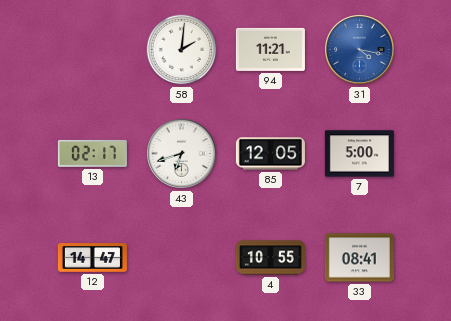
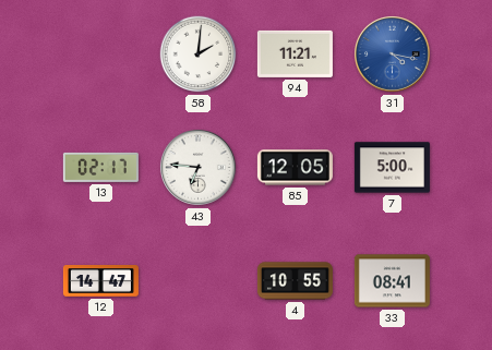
43: 6:42 -> 6:46
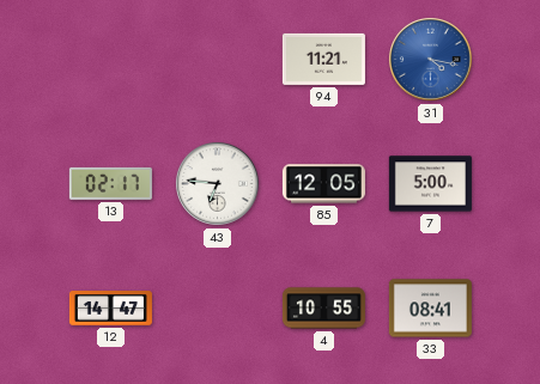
58: 2:01 -> none
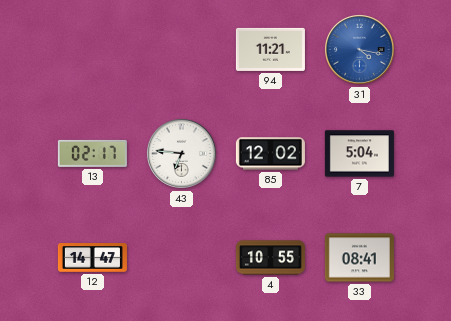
85: 12:05 -> 12:02
7: 5:00 -> 5:04
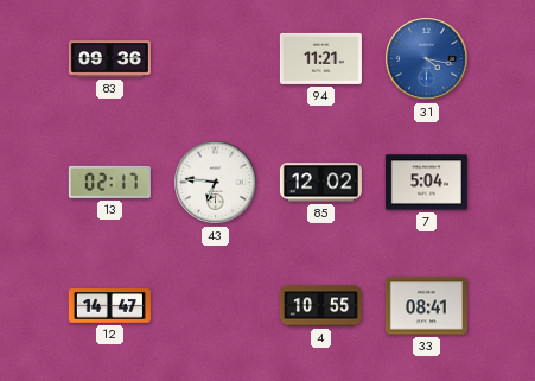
83: none -> 09:36
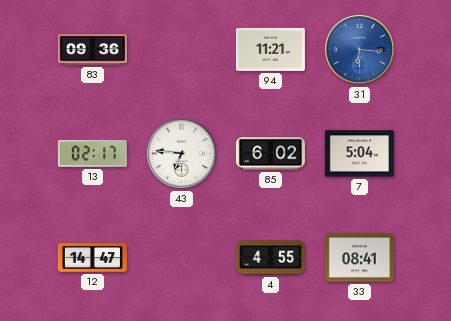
31: 4:17 -> 6:16
85: 12:02 -> 6:02
4: 10:55 -> 4:55
